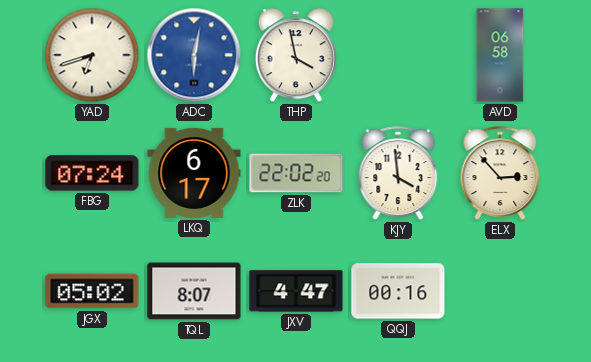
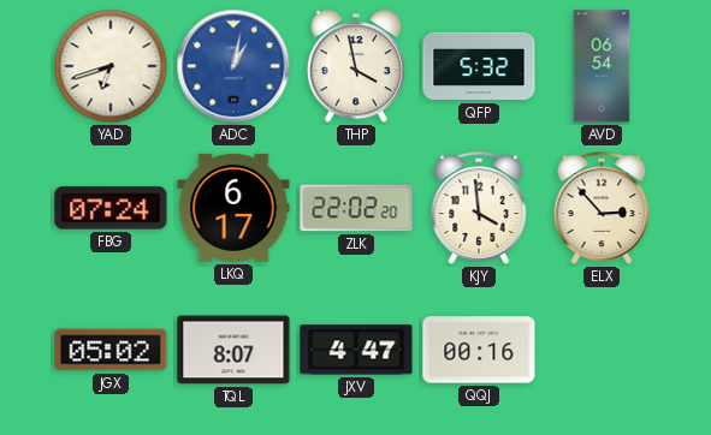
ADC: 6:02 -> 1:02
QFP: none -> 5:32
AVD: 06:58 -> 06:54
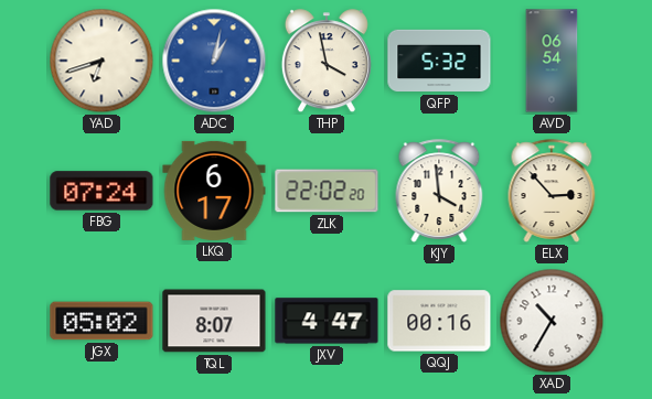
XAD: none -> 10:35
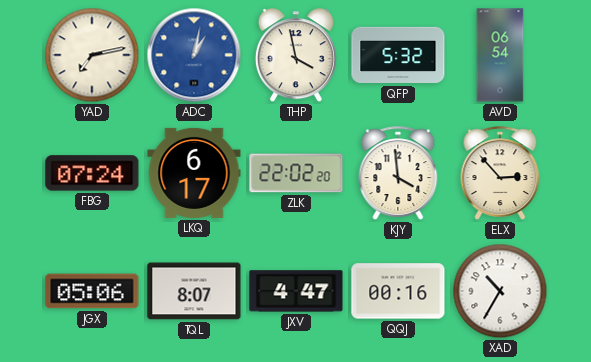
YAD: 6:42 -> 7:13
JGX: 05:02 -> 05:06
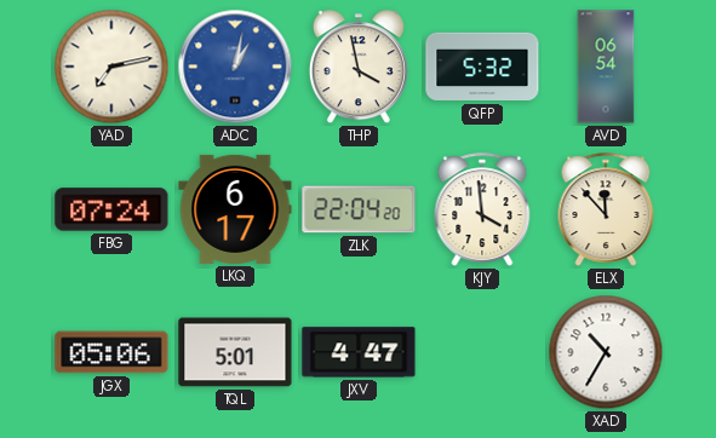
ZLK: 22:02 -> 22:04
ELX: 2:53 -> 11:53
TQL: 8:07 -> 5:01
QQJ: 00:16 -> none
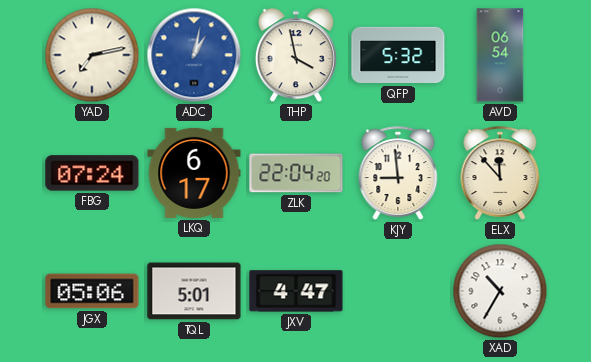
KJY: 3:59 -> 8:59
